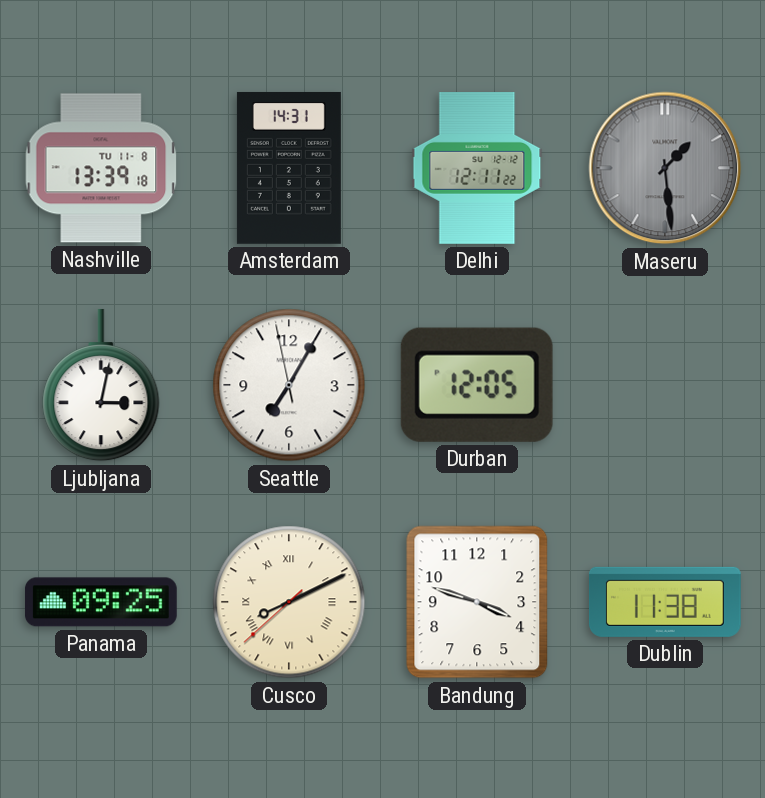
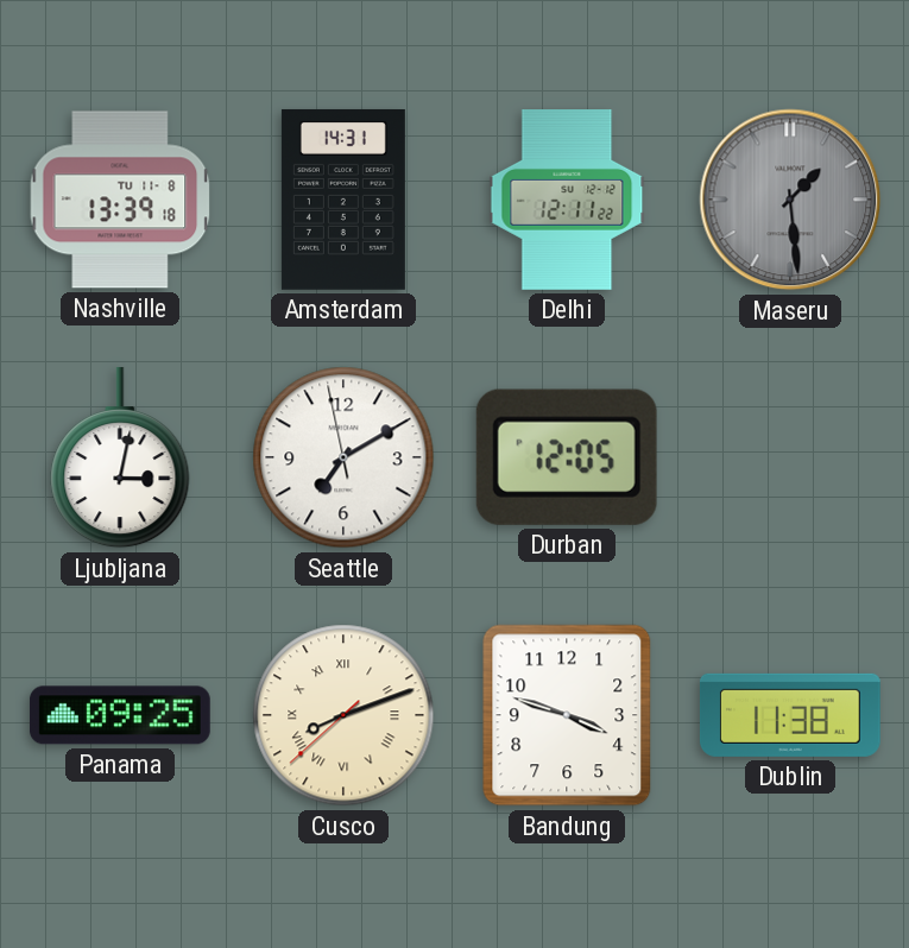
Seattle: 7:04 -> 7:09
Cusco: 8:10 -> 8:11
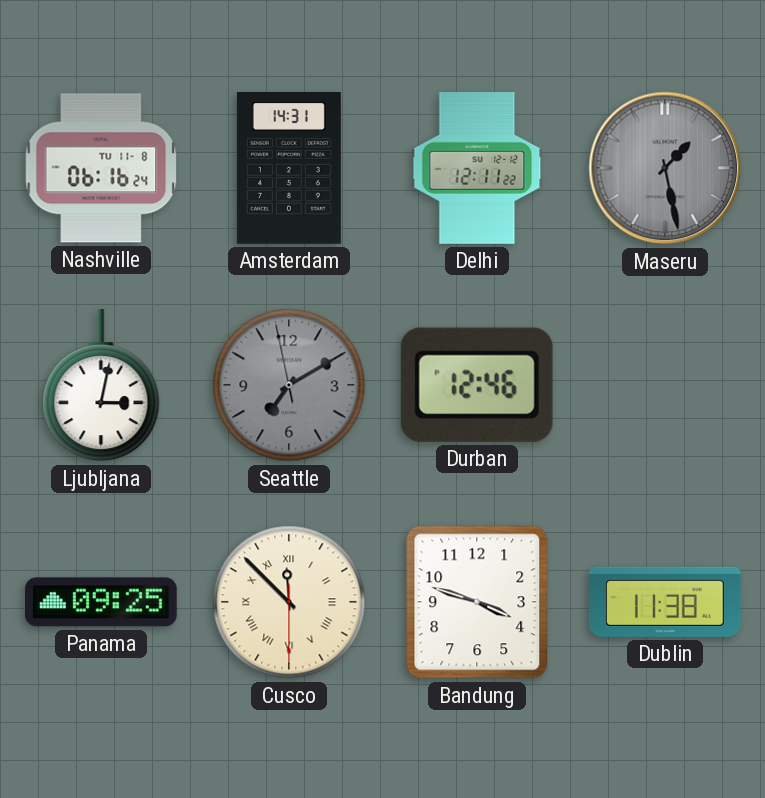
Nashville: 13:39 -> 06:16
Maseru: 1:29 -> 1:28
Seattle dial: white -> grey
Durban: 12:05 -> 12:46
Cusco: 8:11 -> 11:52
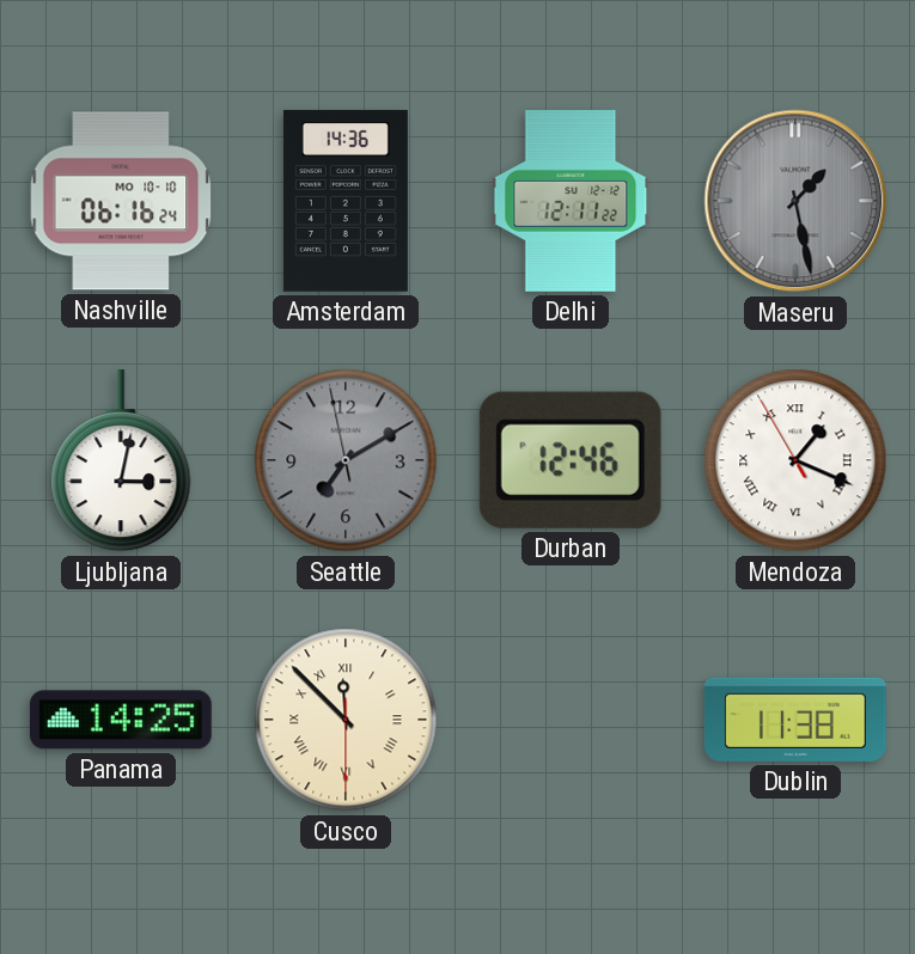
Nashville date: TU 11-8 -> MO 10-10
Amsterdam: 14:31 -> 14:36
Mendoza: none -> 1:18
Panama: 09:25 -> 14:25
Bandung: 3:48 -> none
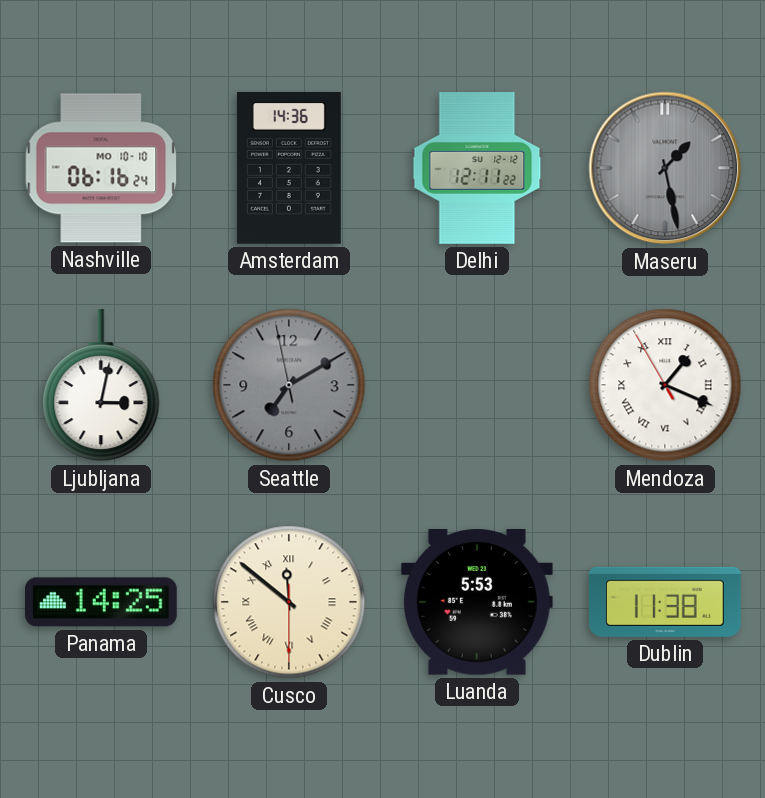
Durban: 12:46 -> none
Cusco: 11:52 -> 11:51
Luanda: none -> 5:53
